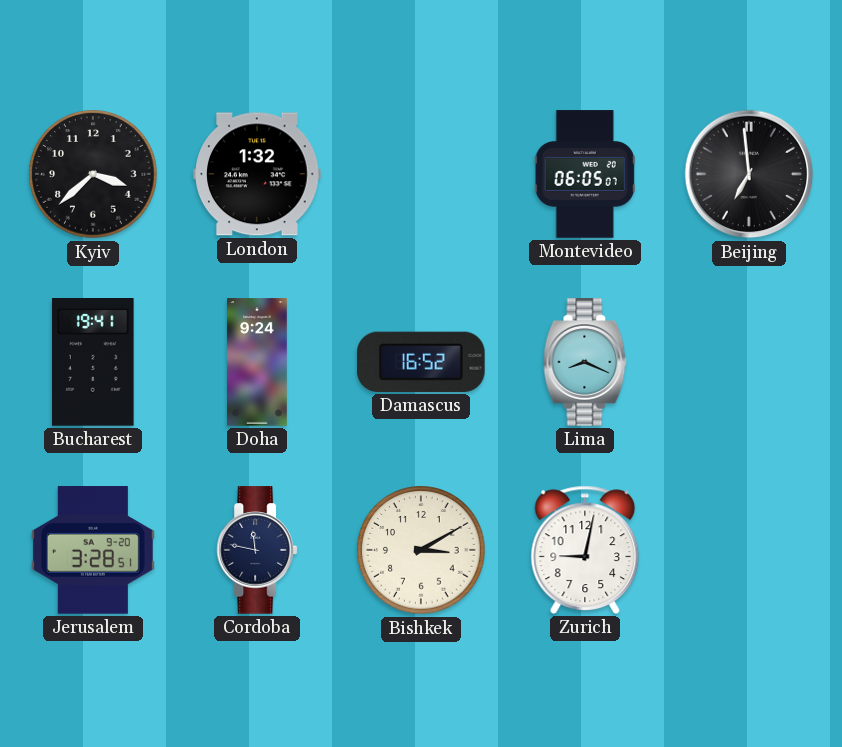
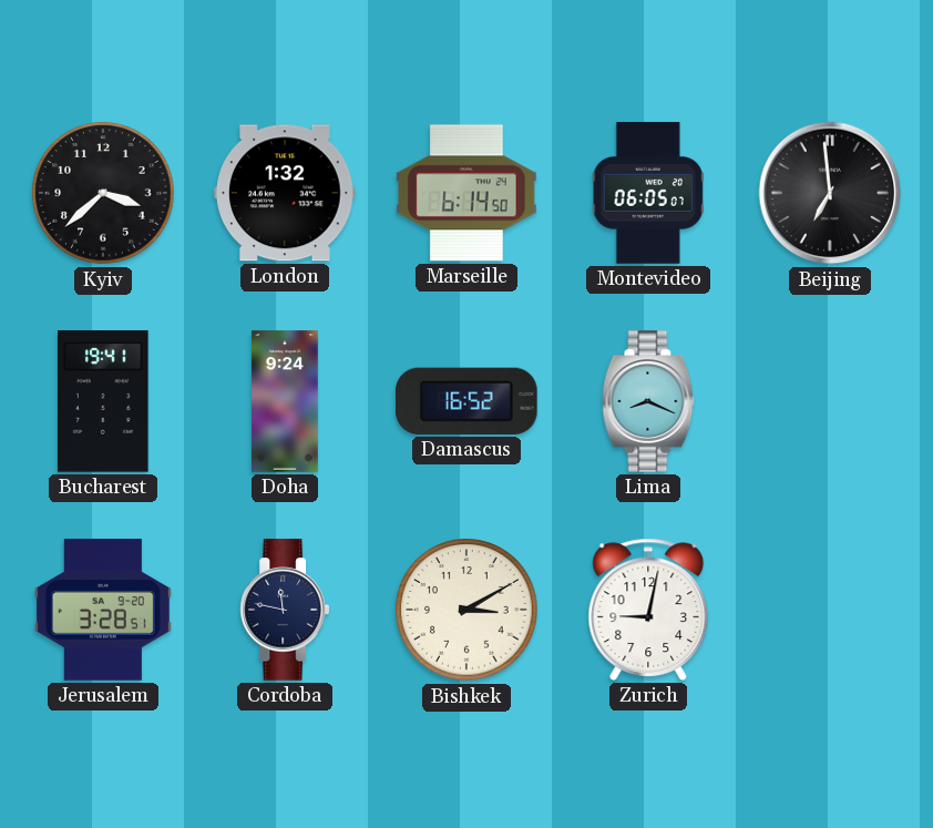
Marseille: none -> 6:14
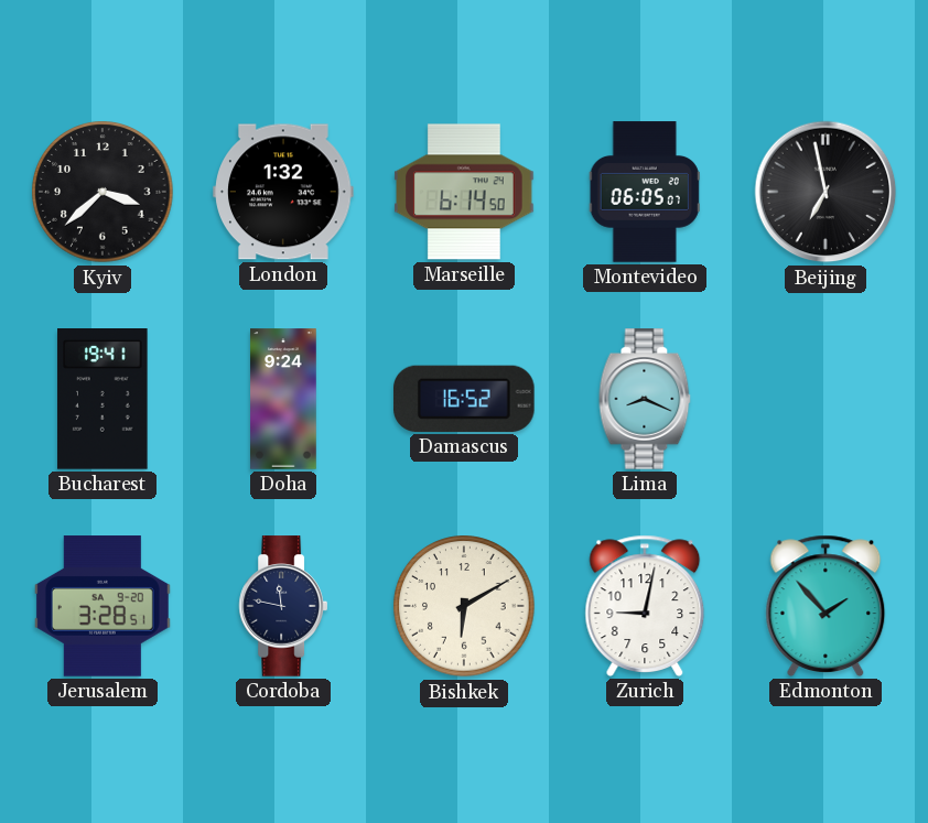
Beijing: 6:59 -> 6:58
Bishkek: 3:10 -> 6:10
Edmonton: none -> 1:53
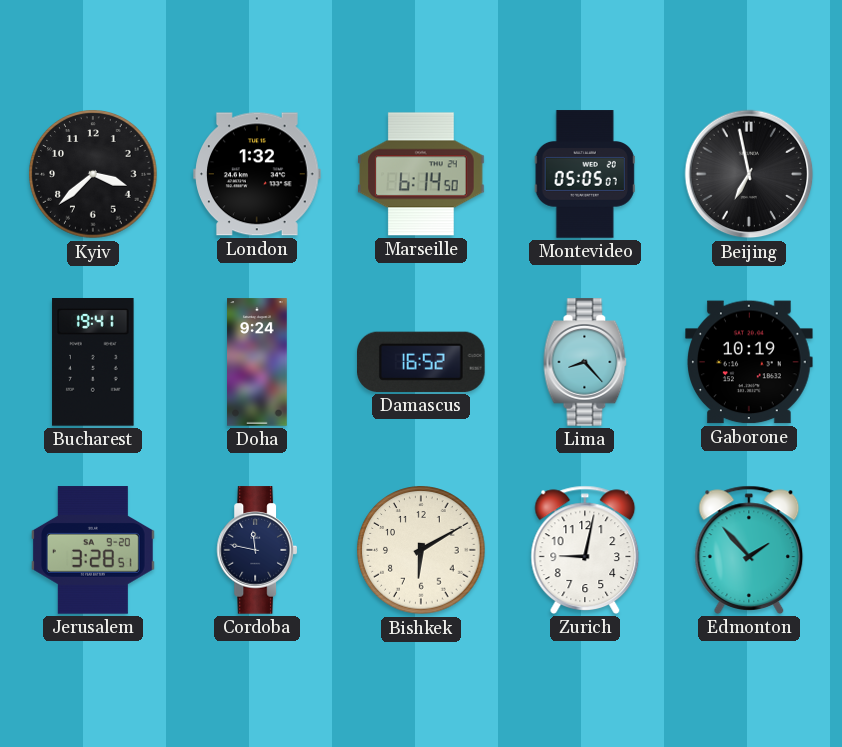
Montevideo: 06:05 -> 05:05
Lima: 8:19 -> 8:23
Gaborone: none -> 10:19
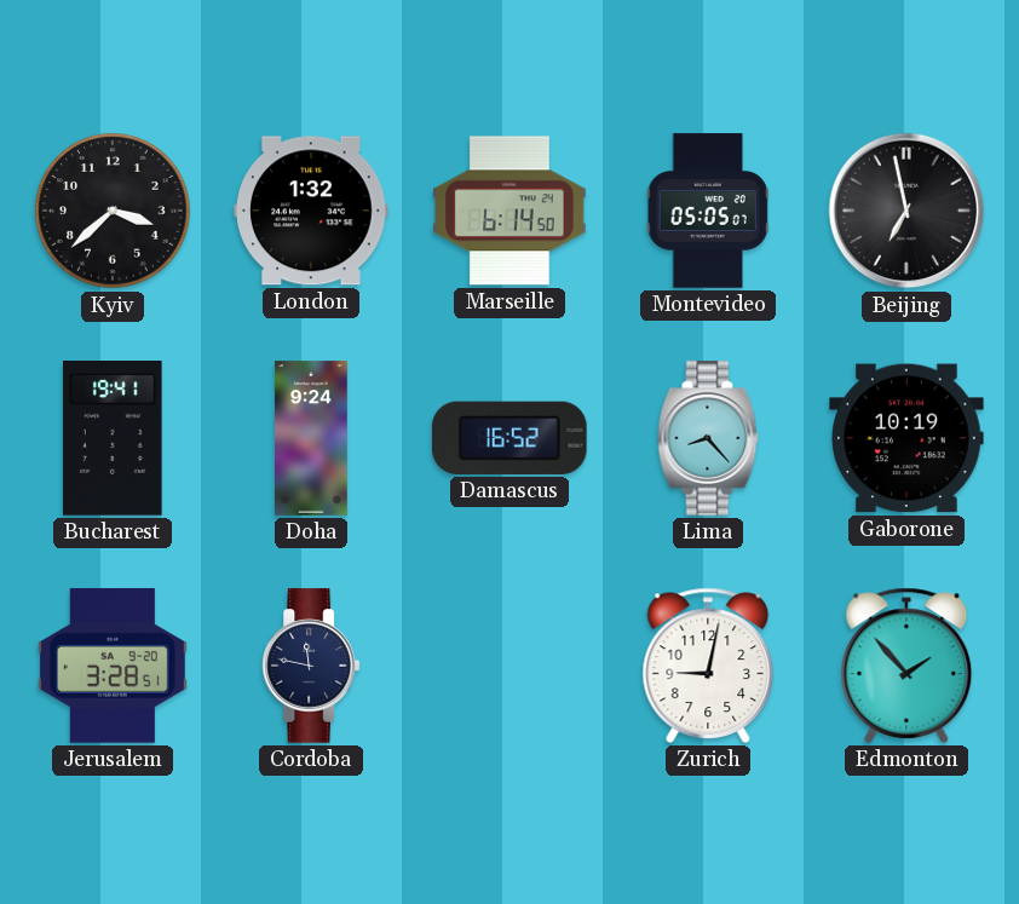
Bishkek: 6:10 -> none
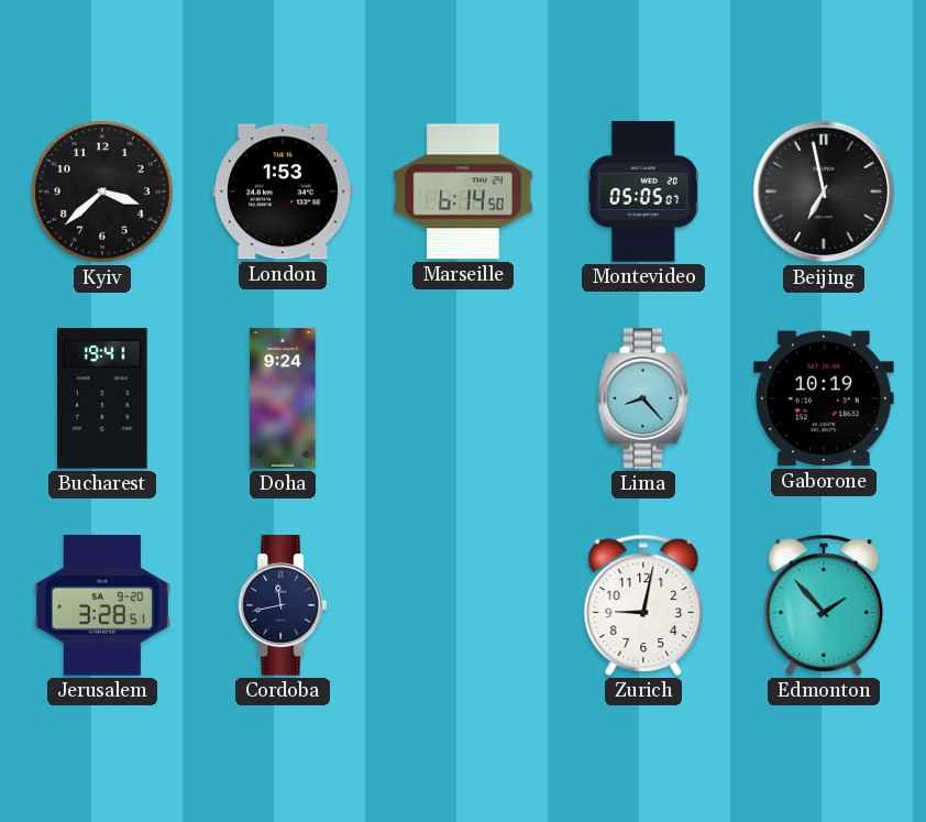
London: 1:32 -> 1:53
Damascus: 16:52 -> none
Cordoba: 11:47 -> 11:43
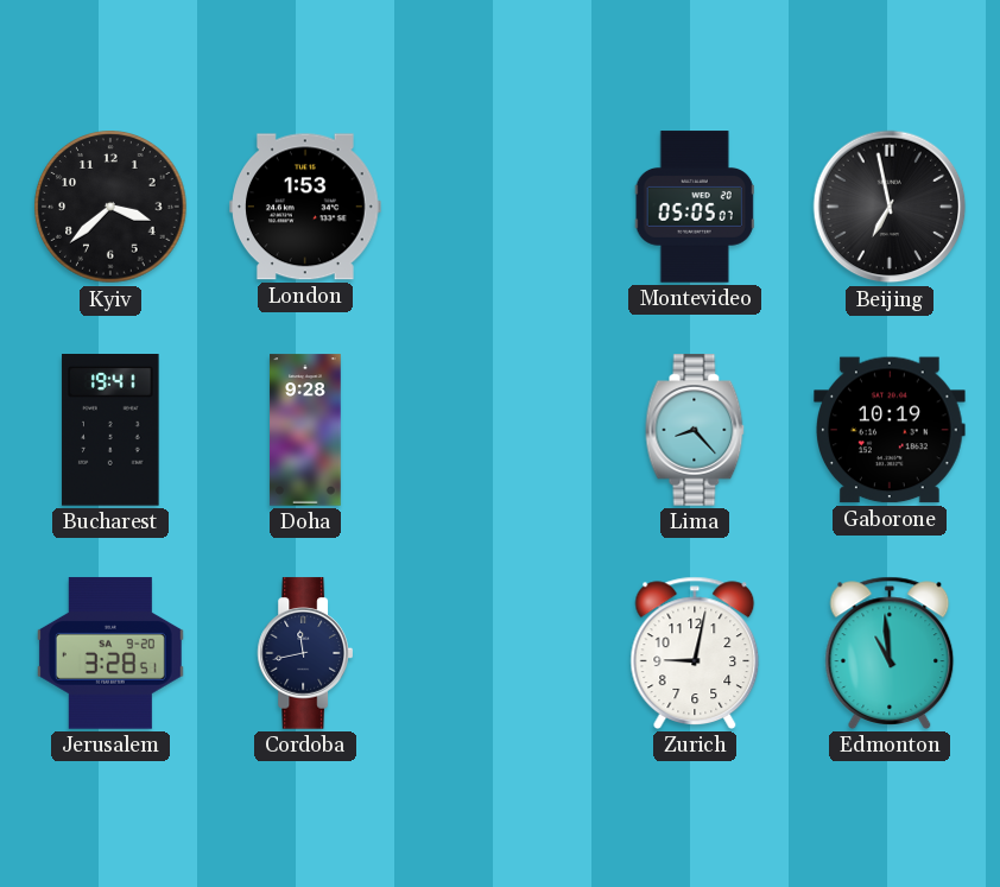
Marseille: 6:14 -> none
Doha: 9:24 -> 9:28
Edmonton: 1:53 -> 10:59
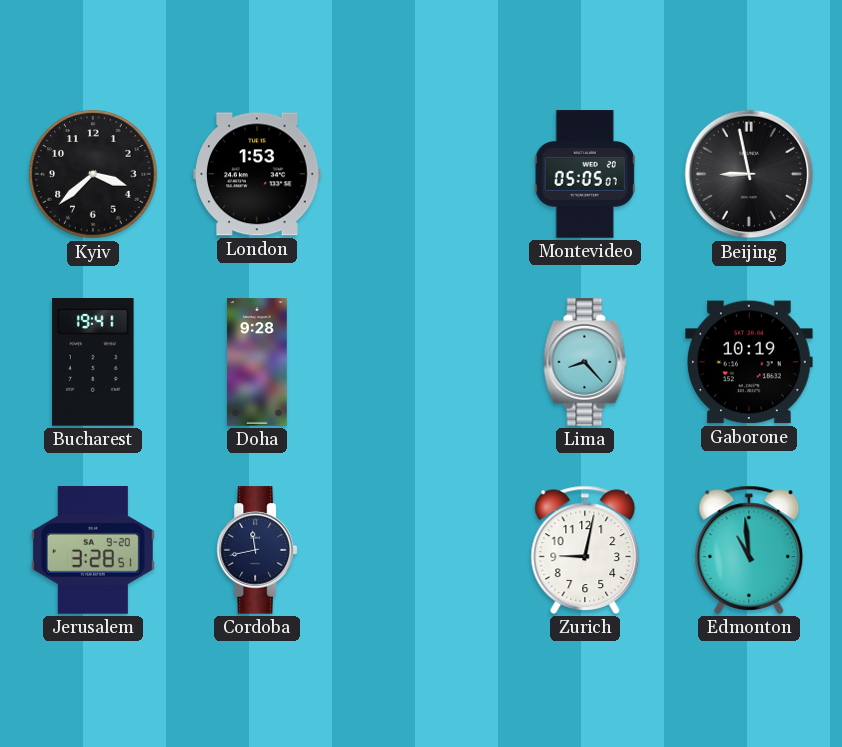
Beijing: 6:58 -> 8:58
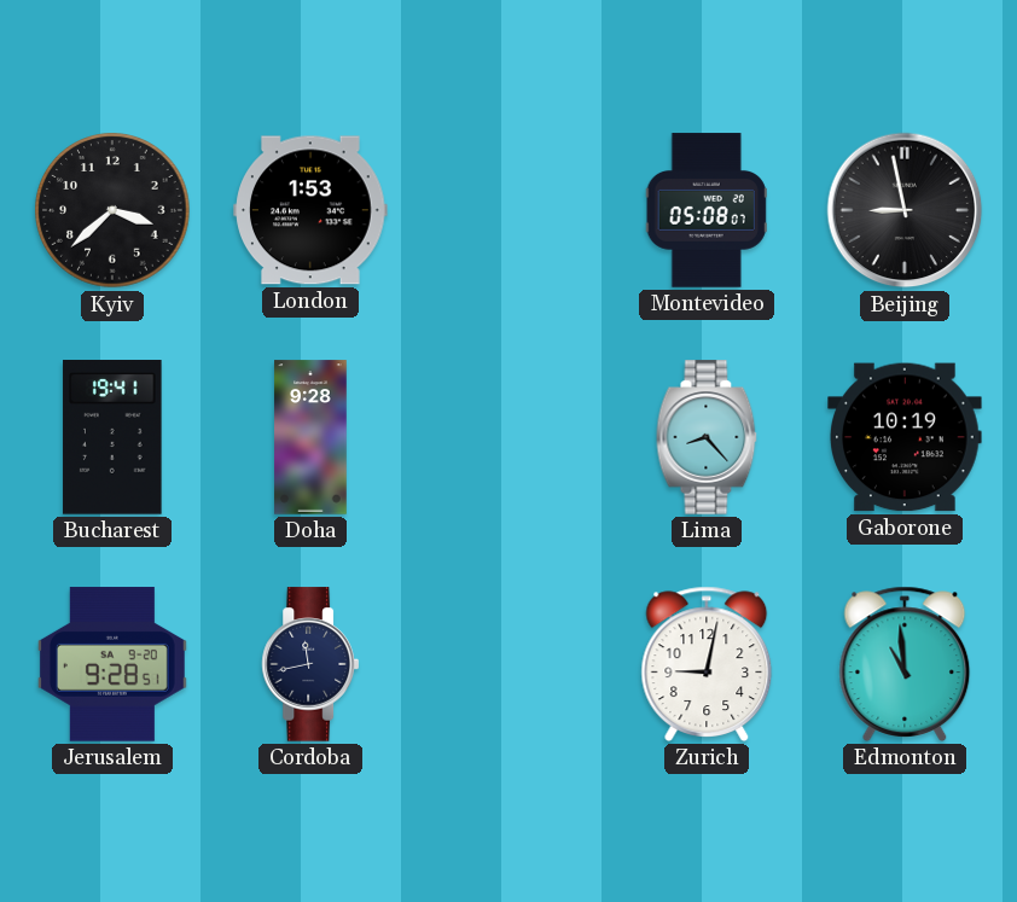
Montevideo: 05:05 -> 05:08
Jerusalem: 3:28 -> 9:28
